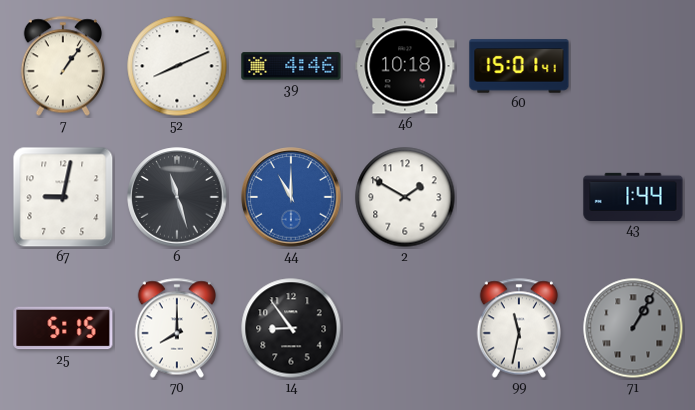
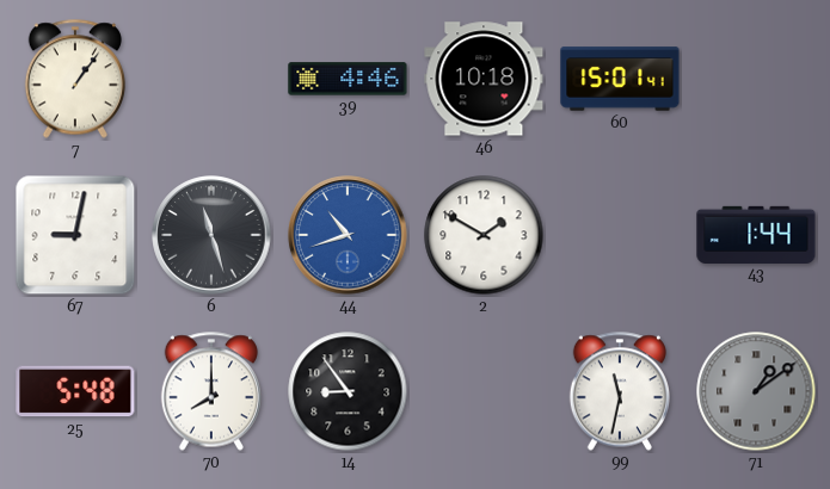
52: 8:11 -> none
44: 11:00 -> 10:42
25: 5:15 -> 5:48
71: 1:05 -> 1:09
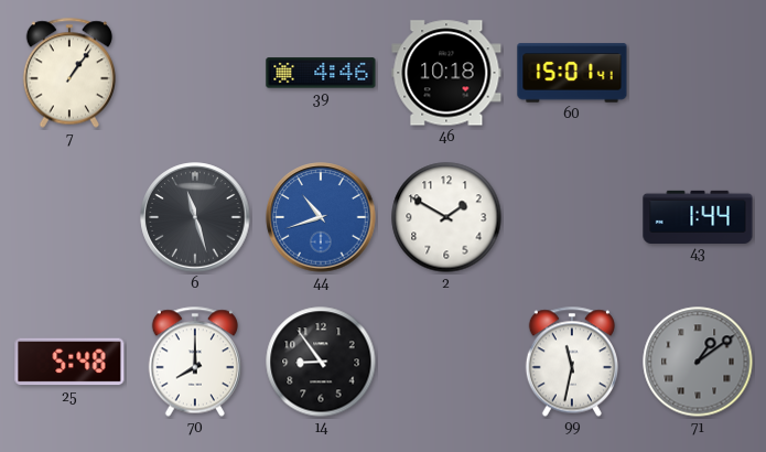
67: 9:02 -> none
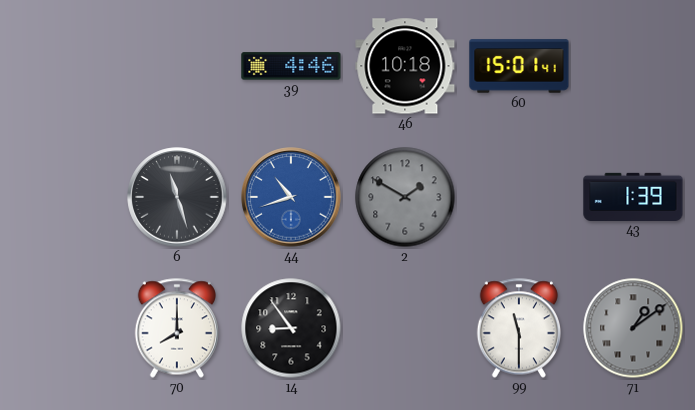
7: 1:06 -> none
2 dial: white -> grey
43: 1:44 -> 1:39
25: 5:48 -> none
99: 11:32 -> 11:30
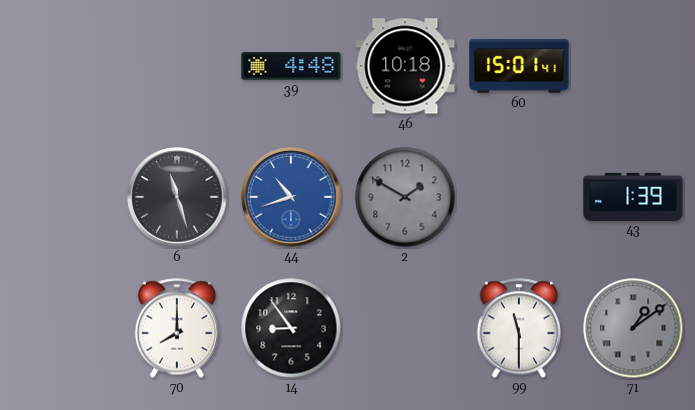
39: 4:46 -> 4:48
